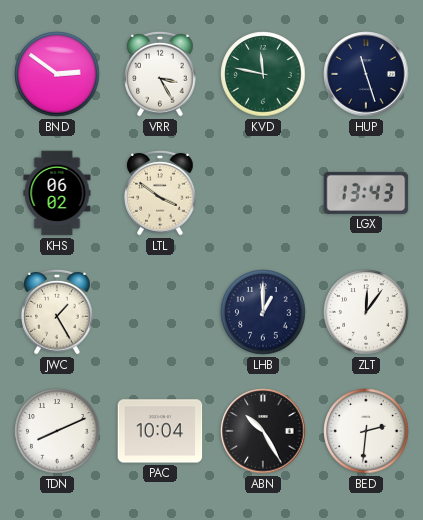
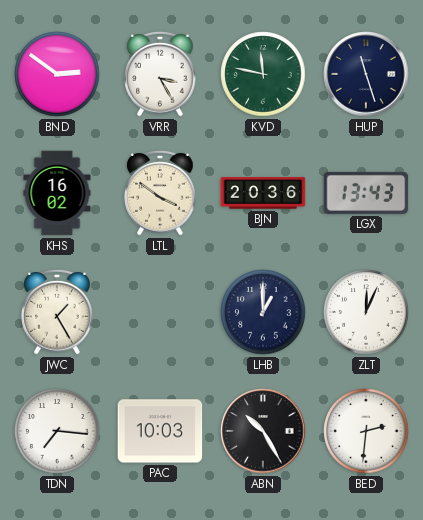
KHS: 06:02 -> 16:02
BJN: none -> 20:36
ZLT: 12:06 -> 12:04
TDN: 8:11 -> 7:16
PAC: 10:04 -> 10:03
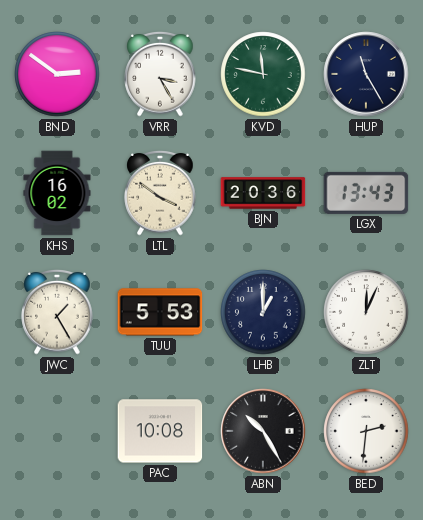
HUP: 11:27 -> 11:25
TUU: none -> 5:53
TDN: 7:16 -> none
PAC: 10:03 -> 10:08
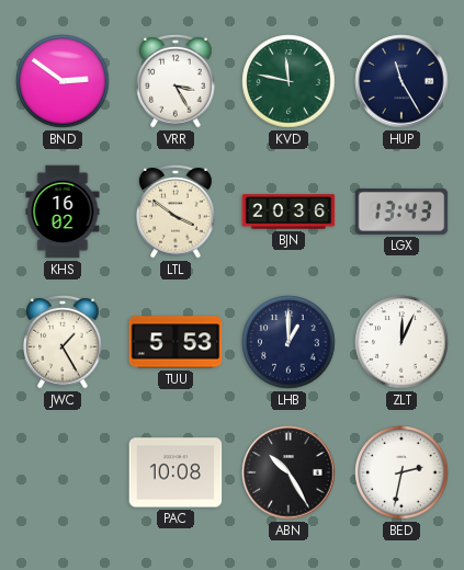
BED: 2:31 -> 2:32
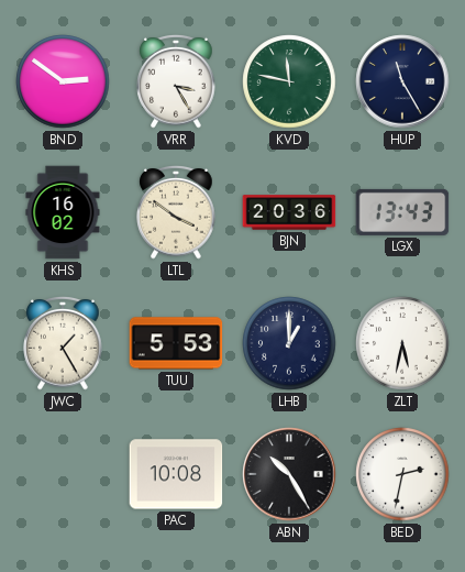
ZLT: 12:04 -> 5:32
